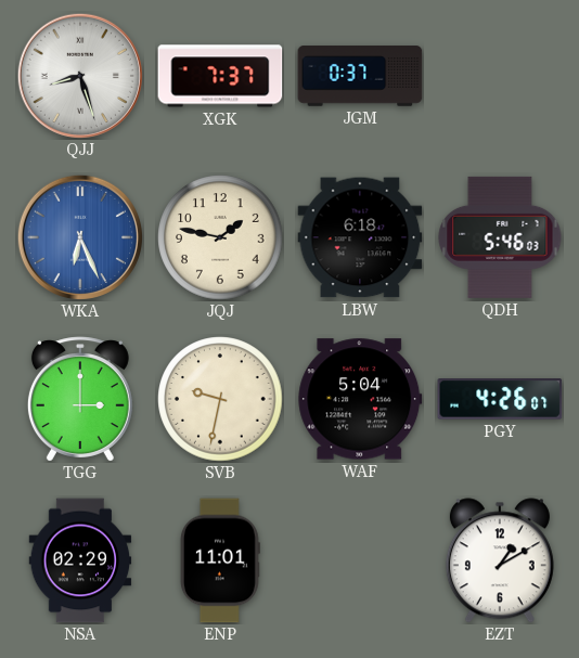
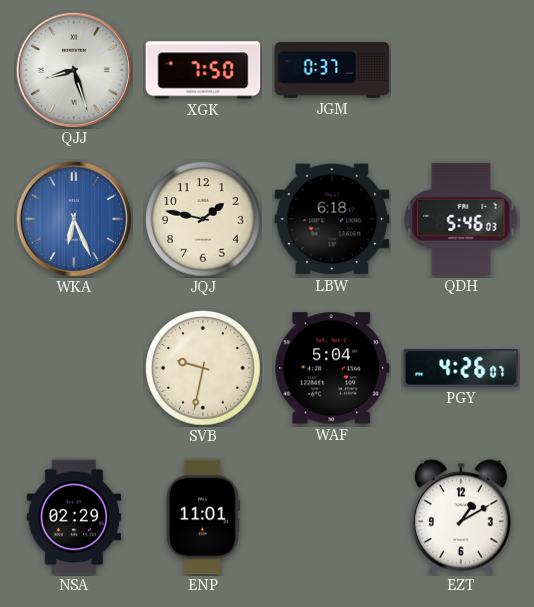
XGK: 7:37 -> 7:50
TGG: 3:00 -> none
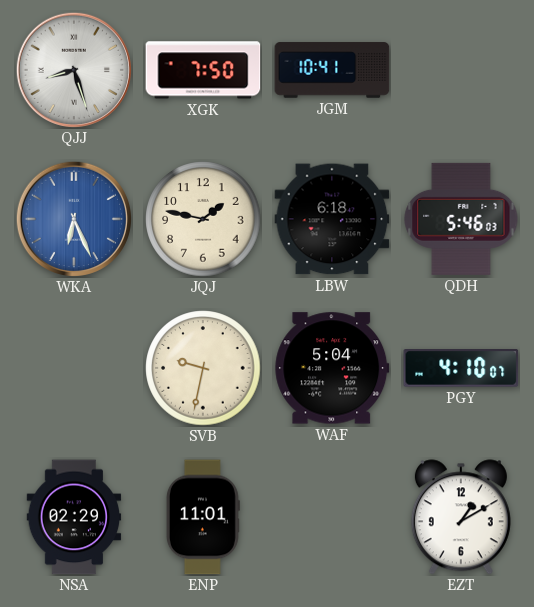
JGM: 0:37 -> 10:41
PGY: 4:26 -> 4:10
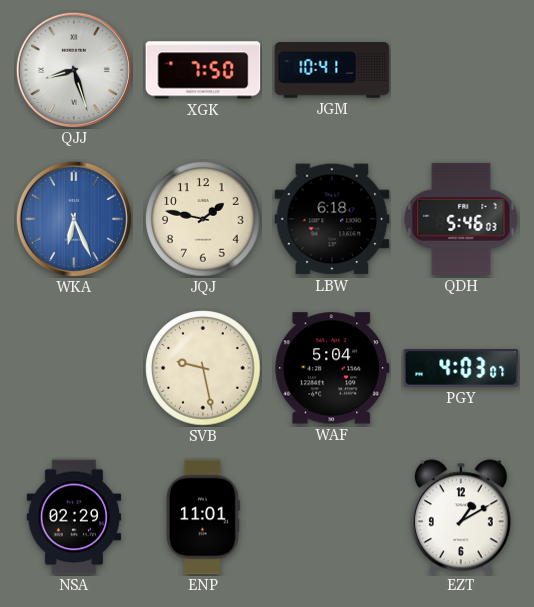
SVB: 9:32 -> 9:28
PGY: 4:10 -> 4:03
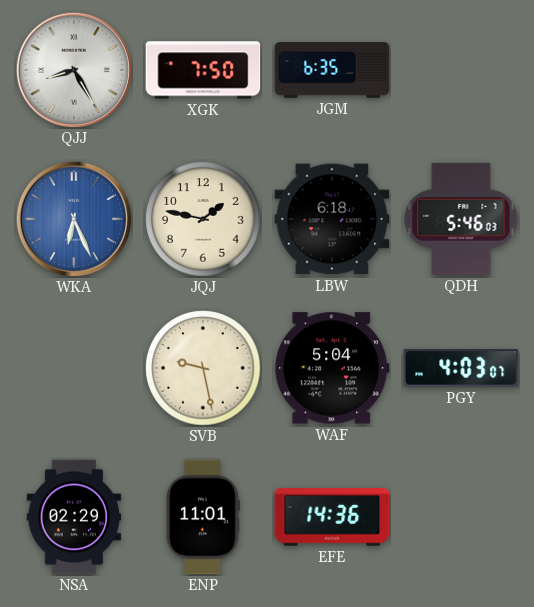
QJJ: 8:27 -> 8:25
JGM: 10:41 -> 6:35
EFE: none -> 14:36
EZT: 1:10 -> none
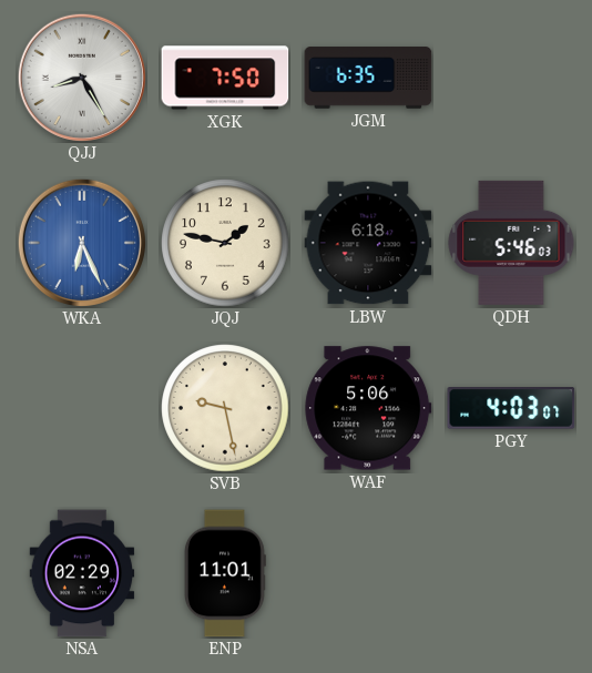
WAF: 5:04 -> 5:06
EFE: 14:36 -> none
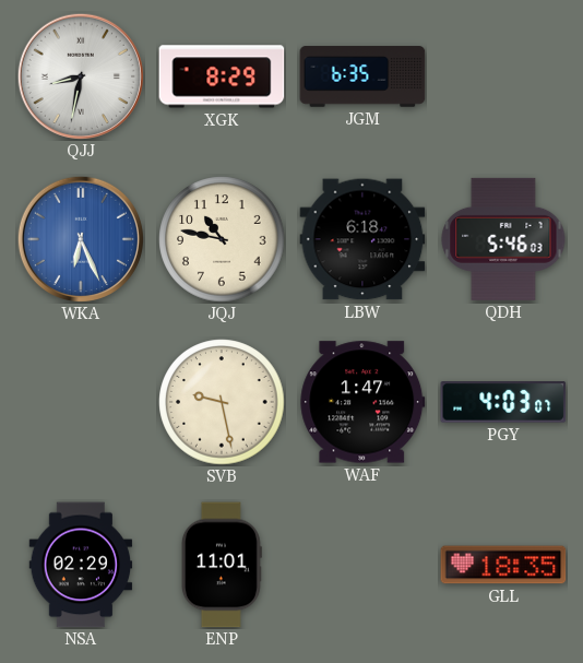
QJJ: 8:25 -> 8:32
XGK: 7:50 -> 8:29
JQJ: 1:47 -> 10:47
WAF: 5:06 -> 1:47
GLL: none -> 18:35
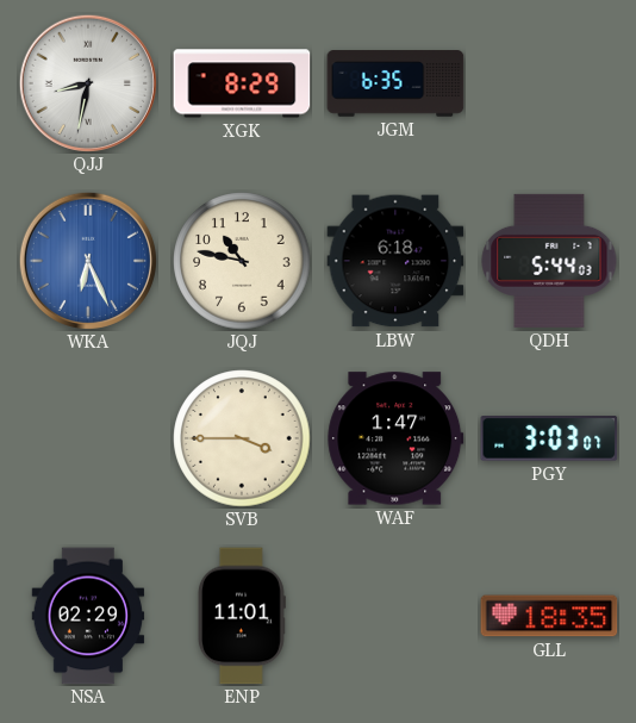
QDH: 5:46 -> 5:44
SVB: 9:28 -> 3:45
PGY: 4:03 -> 3:03
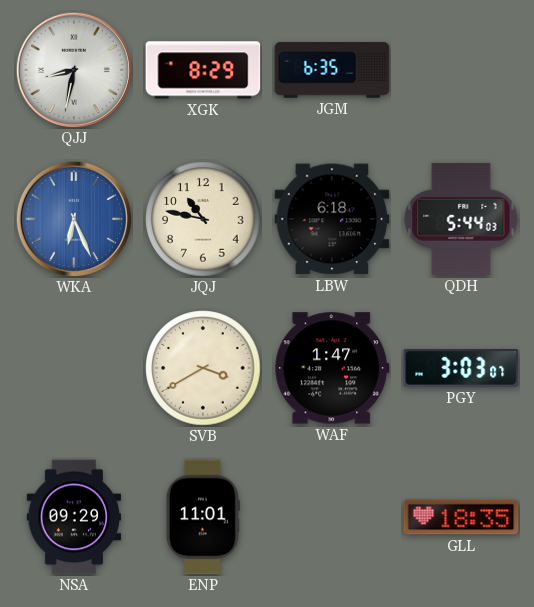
SVB: 3:45 -> 3:40
NSA: 02:29 -> 09:29
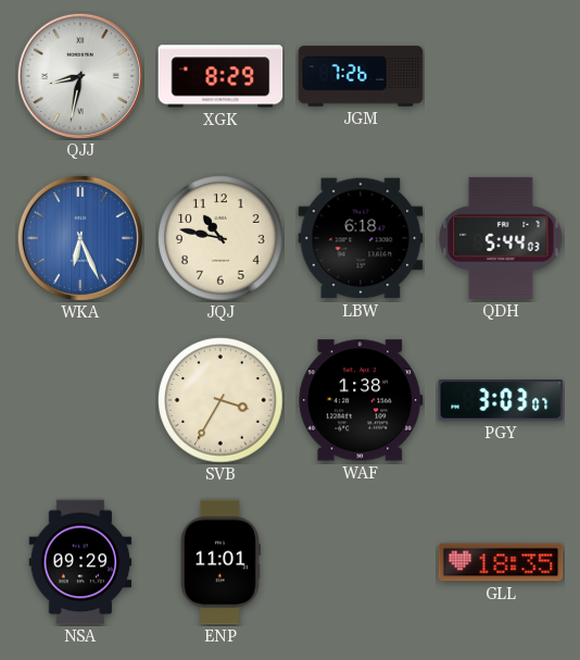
JGM: 6:35 -> 7:26
SVB: 3:40 -> 3:35
WAF: 1:47 -> 1:38
